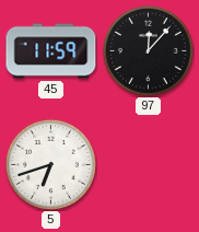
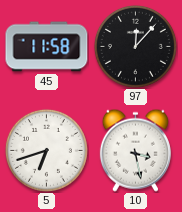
45: 11:59 -> 11:58
10: none -> 3:28
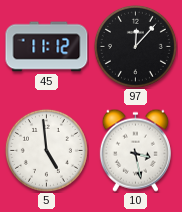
45: 11:58 -> 11:12
5: 6:42 -> 4:59
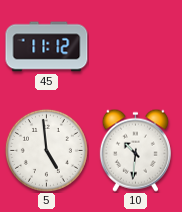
97: 12:07 -> none
10: 3:28 -> 10:31
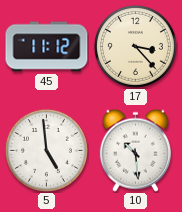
17: none -> 3:23
10: 10:31 -> 10:29
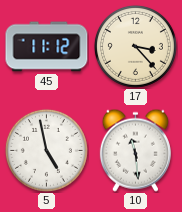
5: 4:59 -> 4:58
10: 10:29 -> 11:29
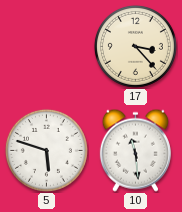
45: 11:12 -> none
5: 4:58 -> 5:48
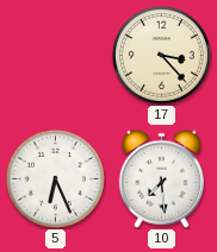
5: 5:48 -> 6:26
10: 11:29 -> 7:29
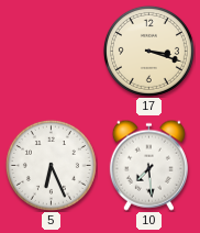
17: 3:23 -> 3:18
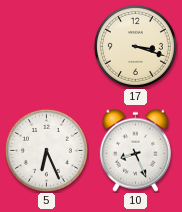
10: 7:29 -> 8:26
